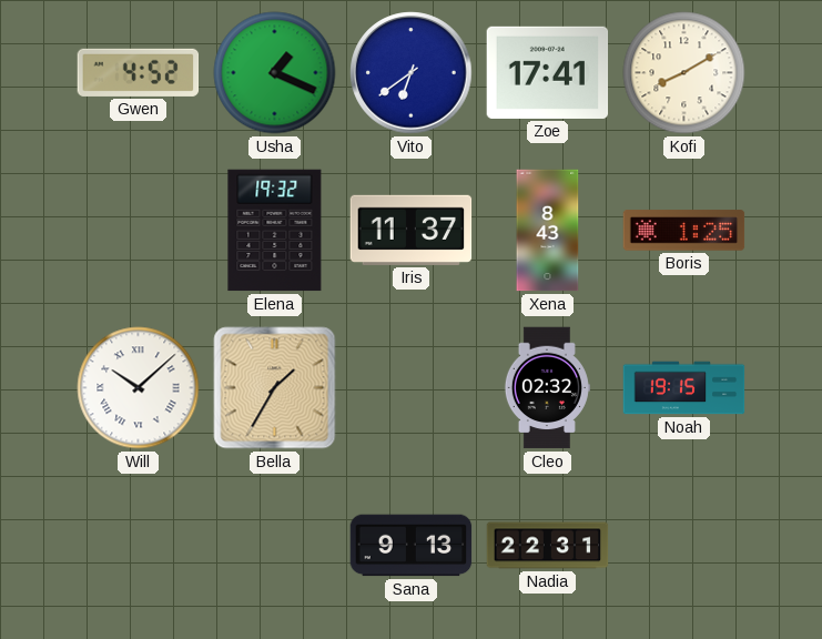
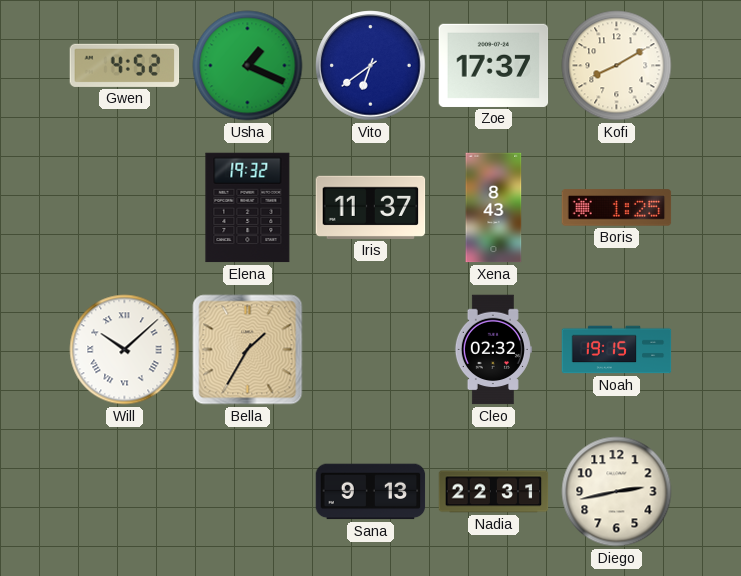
Zoe: 17:41 -> 17:37
Diego: none -> 2:43
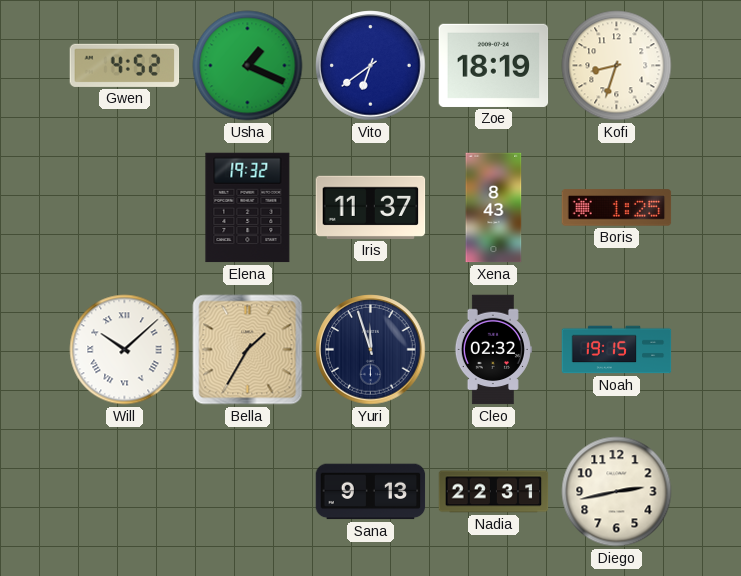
Zoe: 17:37 -> 18:19
Kofi: 8:10 -> 8:33
Yuri: none -> 11:57
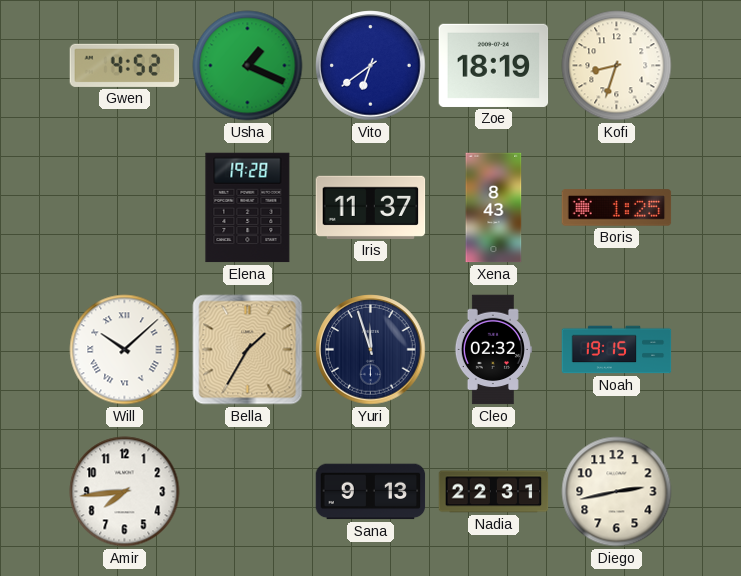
Elena: 19:32 -> 19:28
Amir: none -> 7:44
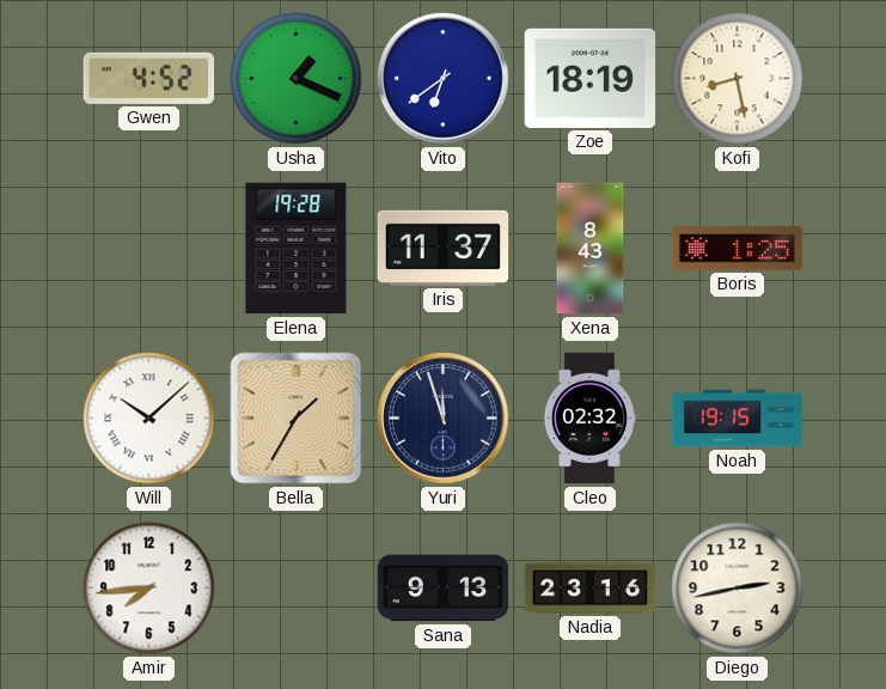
Kofi: 8:33 -> 8:28
Nadia: 22:31 -> 23:16
